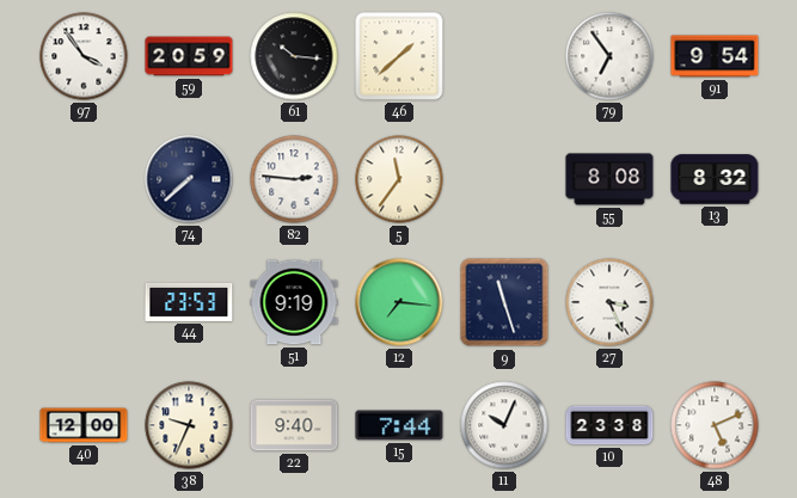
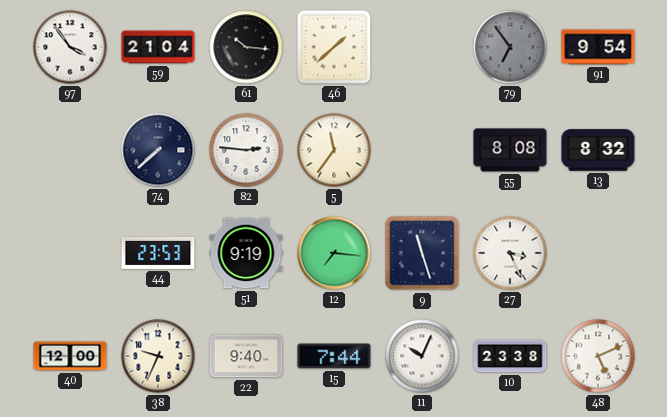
59: 20:59 -> 21:04
79 dial: white -> grey
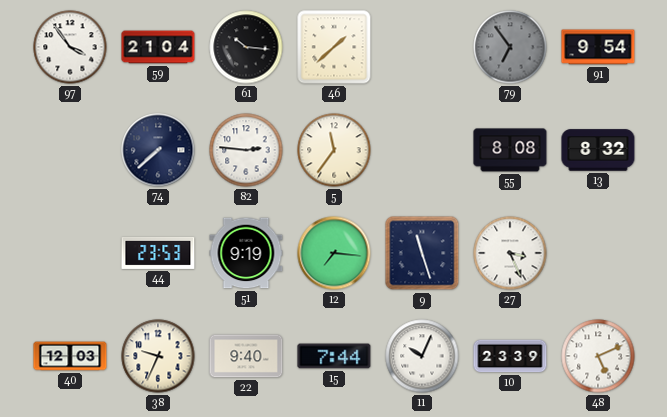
40: 12:00 -> 12:03
10: 23:38 -> 23:39
